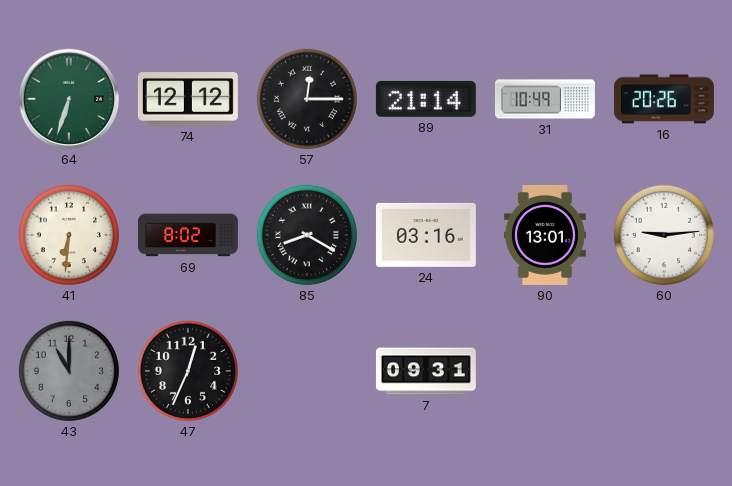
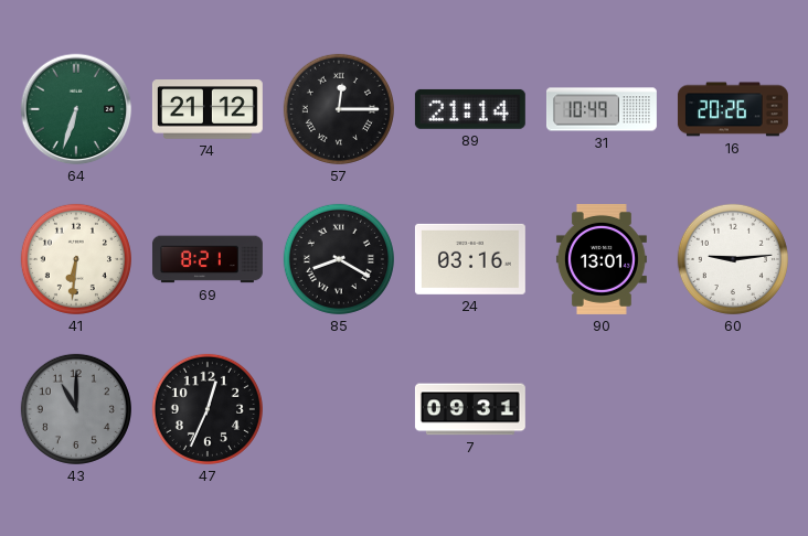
74: 12:12 -> 21:12
69: 8:02 -> 8:21
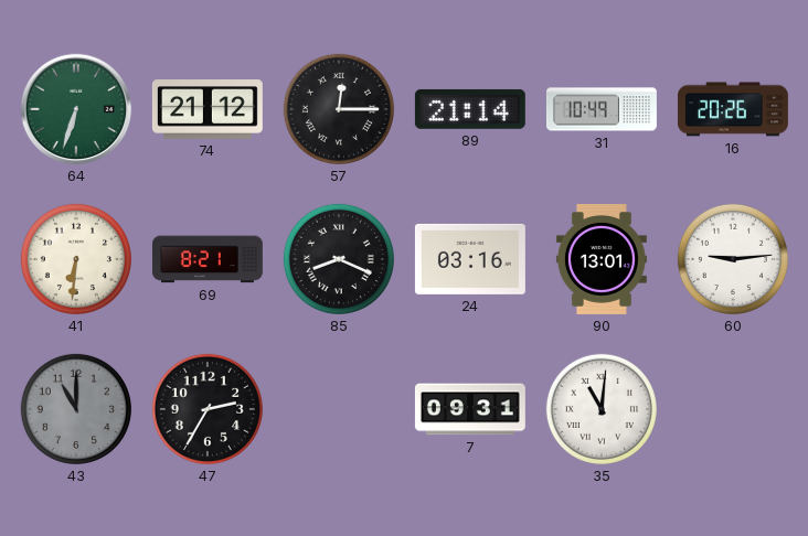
85: 8:20 -> 8:19
47: 12:34 -> 2:35
35: none -> 11:01
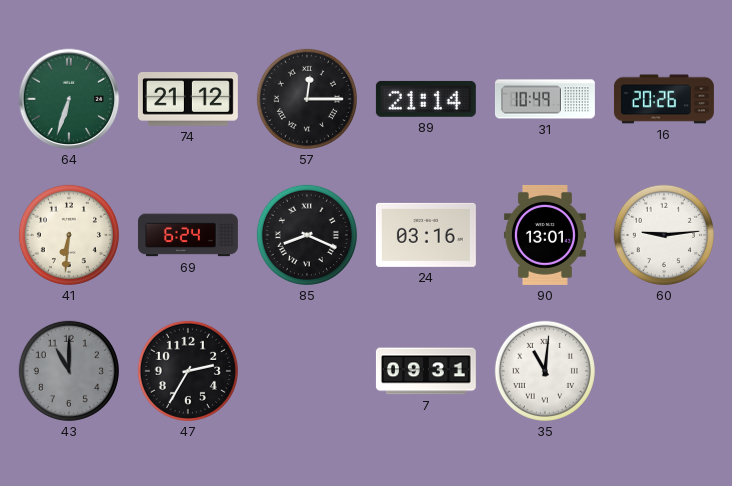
69: 8:21 -> 6:24
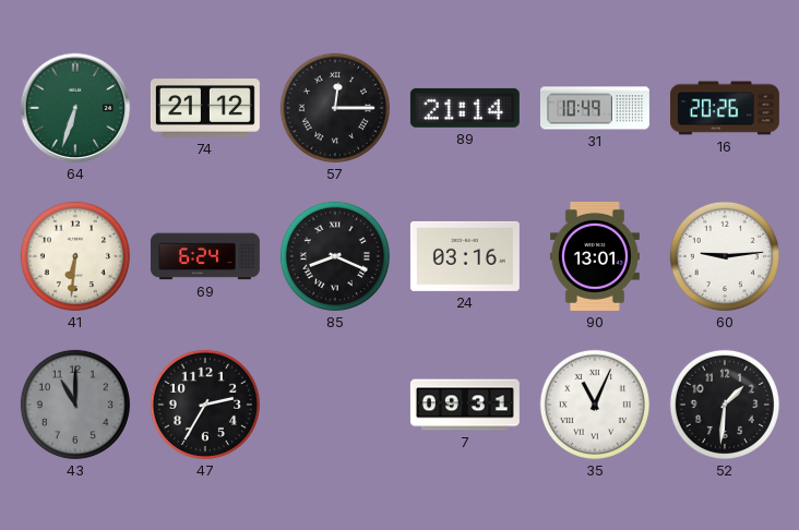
35: 11:01 -> 11:04
52: none -> 1:31
